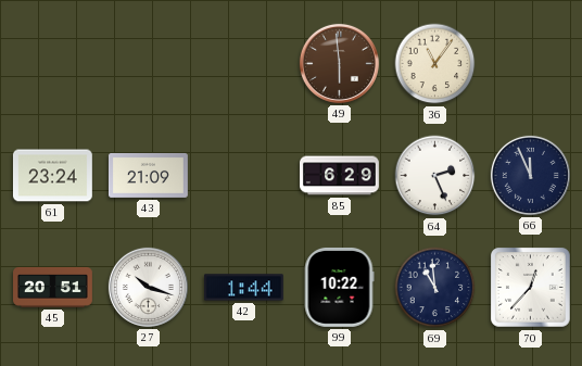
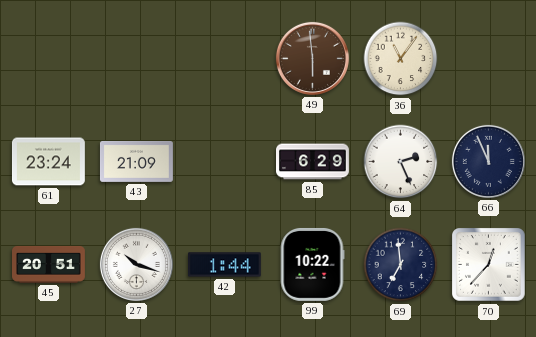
69: 10:59 -> 6:59
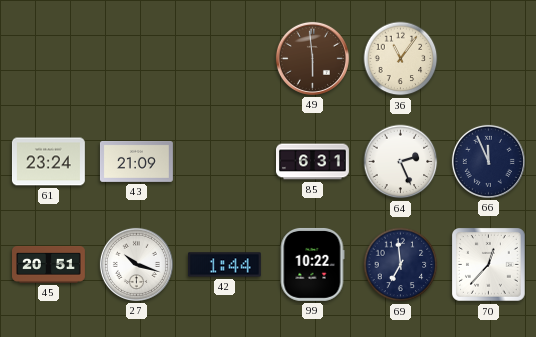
85: 6:29 -> 6:31
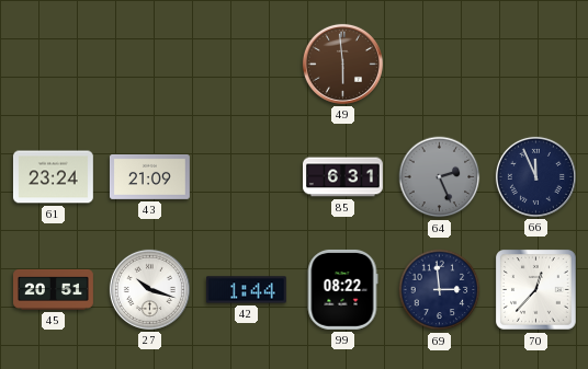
36: 11:06 -> none
64 dial: white -> grey
99: 10:22 -> 08:22
69: 6:59 -> 2:59
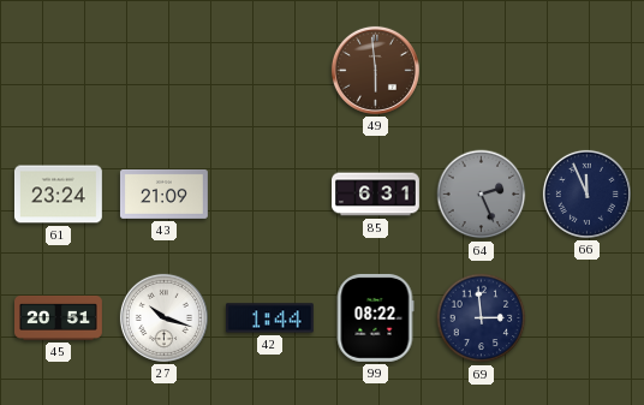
70: 12:37 -> none
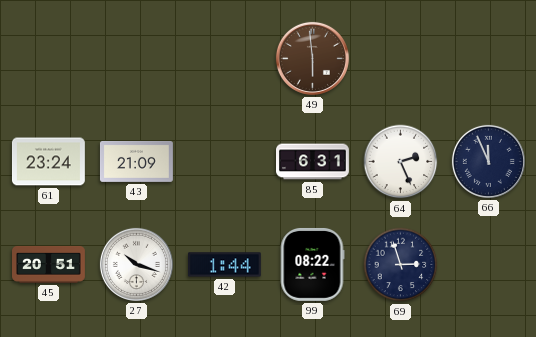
64 dial: grey -> white
69: 2:59 -> 2:57
